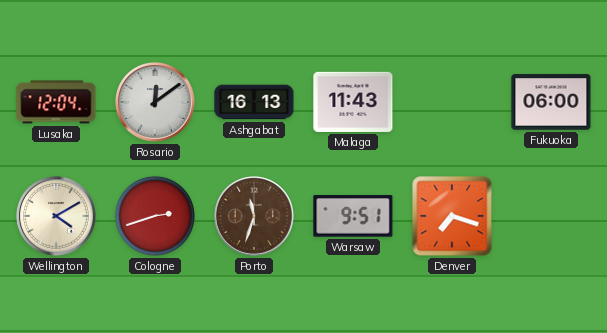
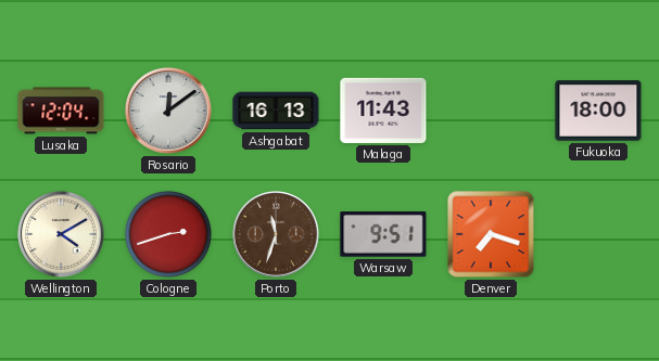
Fukuoka: 06:00 -> 18:00
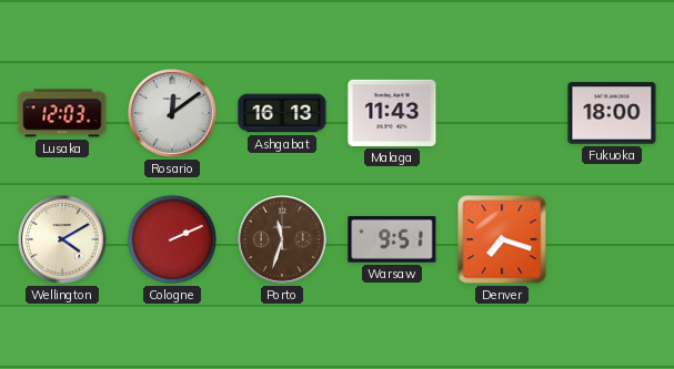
Lusaka: 12:04 -> 12:03
Cologne: 2:42 -> 2:11
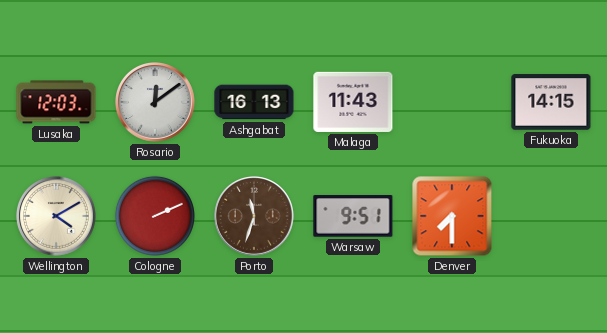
Fukuoka: 18:00 -> 14:15
Denver: 7:18 -> 7:30
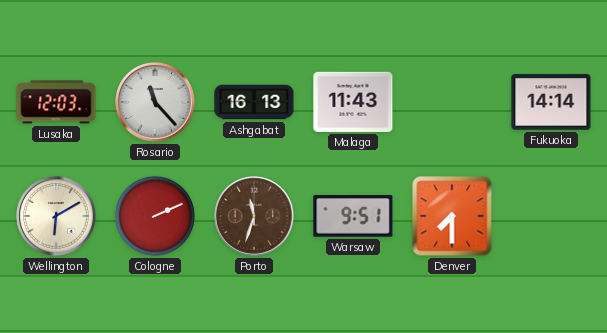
Rosario: 12:09 -> 11:23
Fukuoka: 14:15 -> 14:14
Wellington: 4:10 -> 6:10
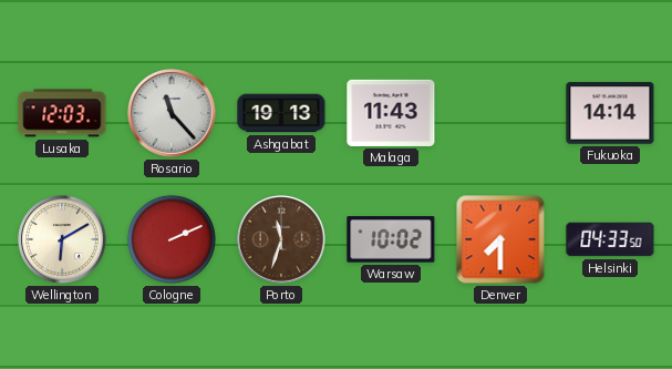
Ashgabat: 16:13 -> 19:13
Warsaw: 9:51 -> 10:02
Helsinki: none -> 04:33
